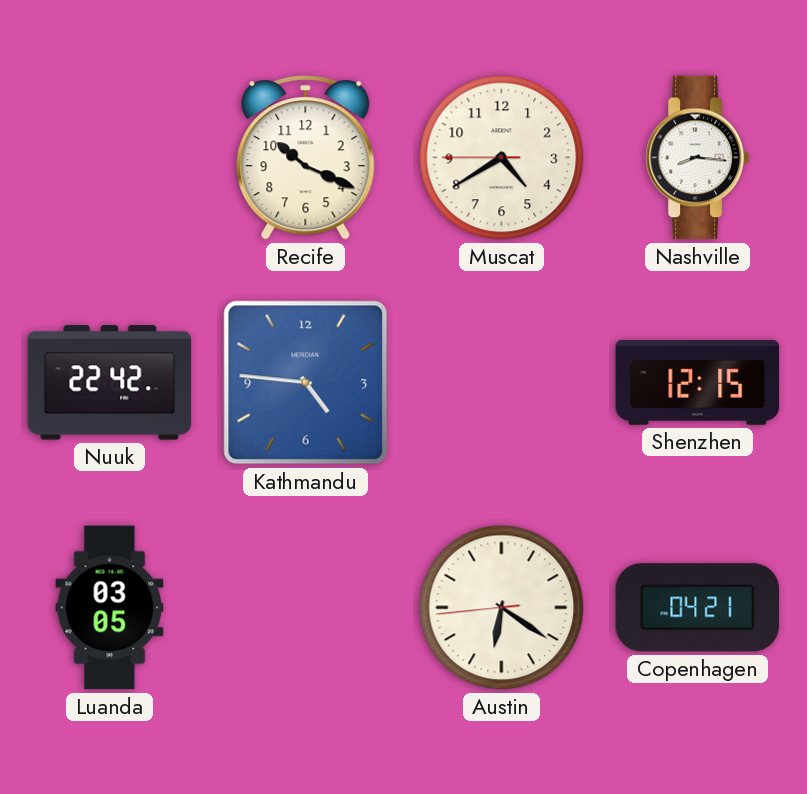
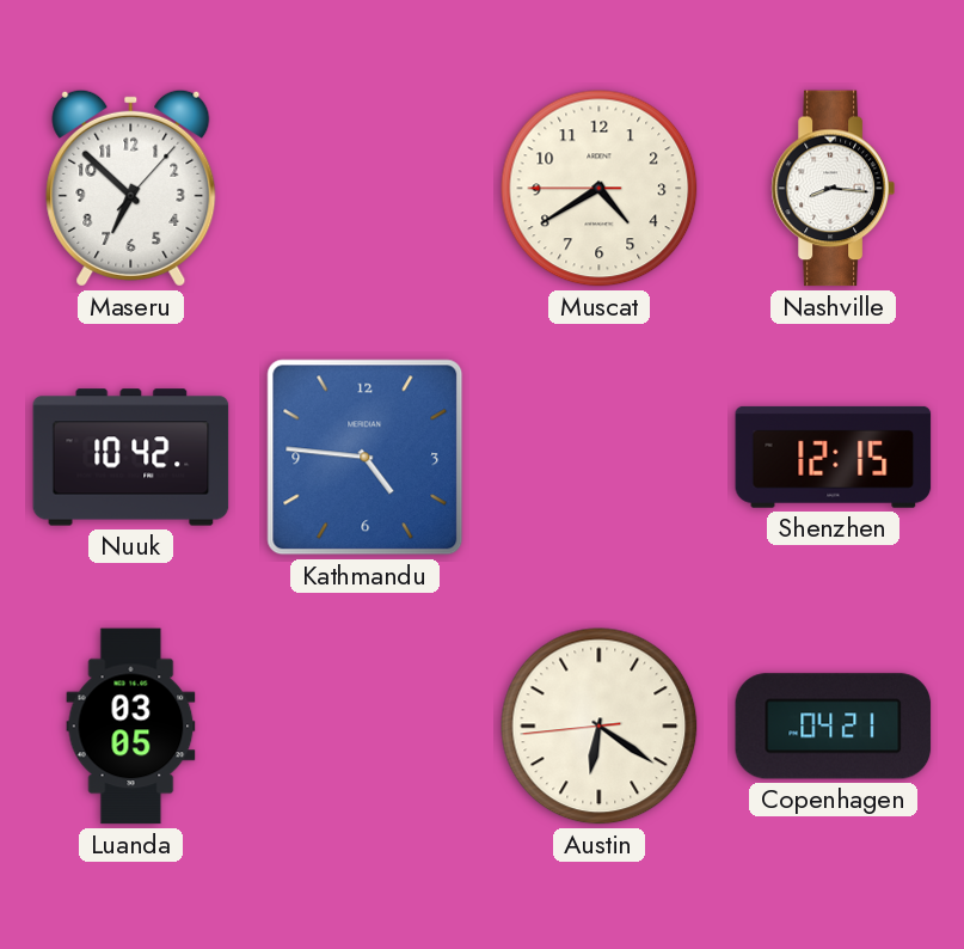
Maseru: none -> 6:52
Recife: 10:19 -> none
Nuuk: 22:42 -> 10:42
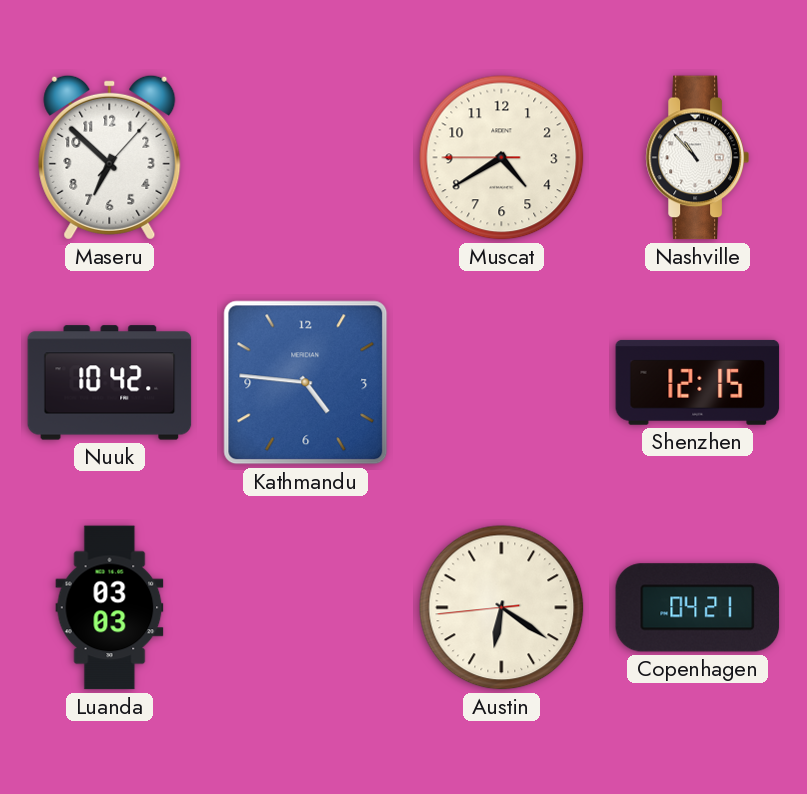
Nashville: 8:16 -> 10:53
Luanda: 03:05 -> 03:03
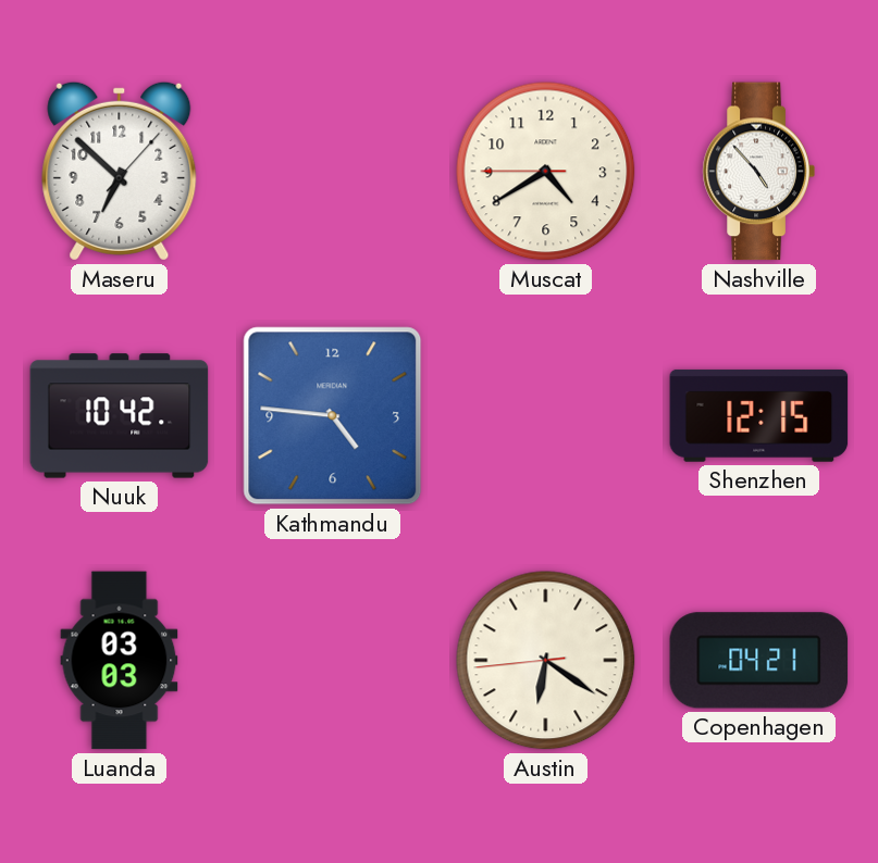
Nashville: 10:53 -> 4:53
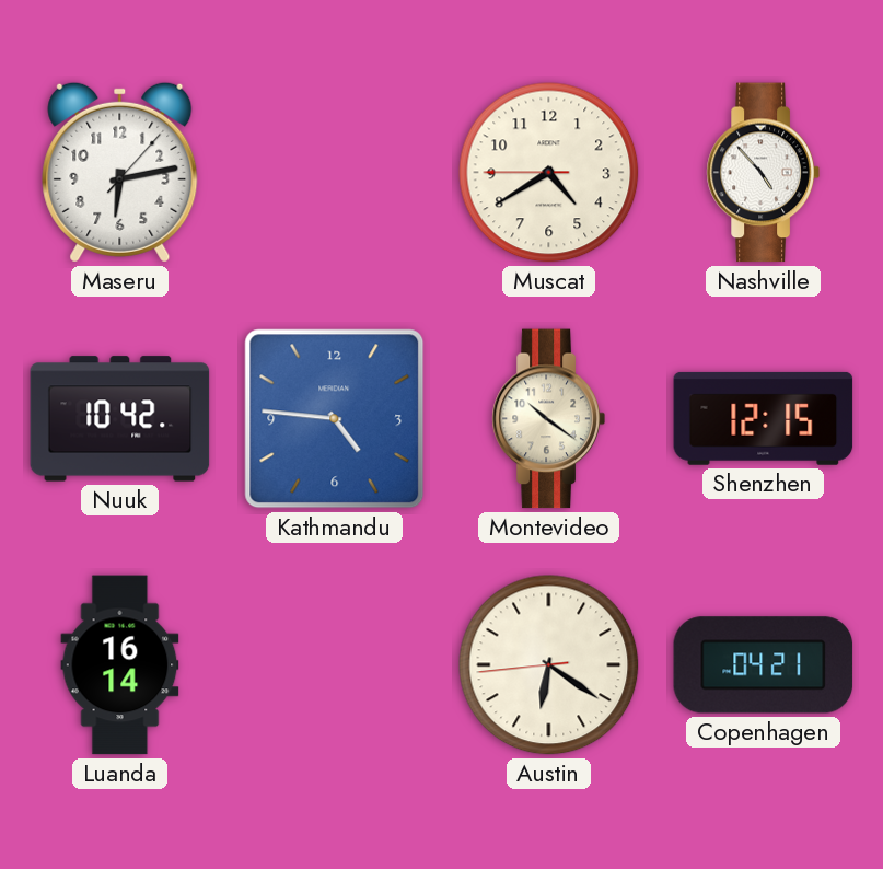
Maseru: 6:52 -> 6:13
Montevideo: none -> 10:21
Luanda: 03:03 -> 16:14
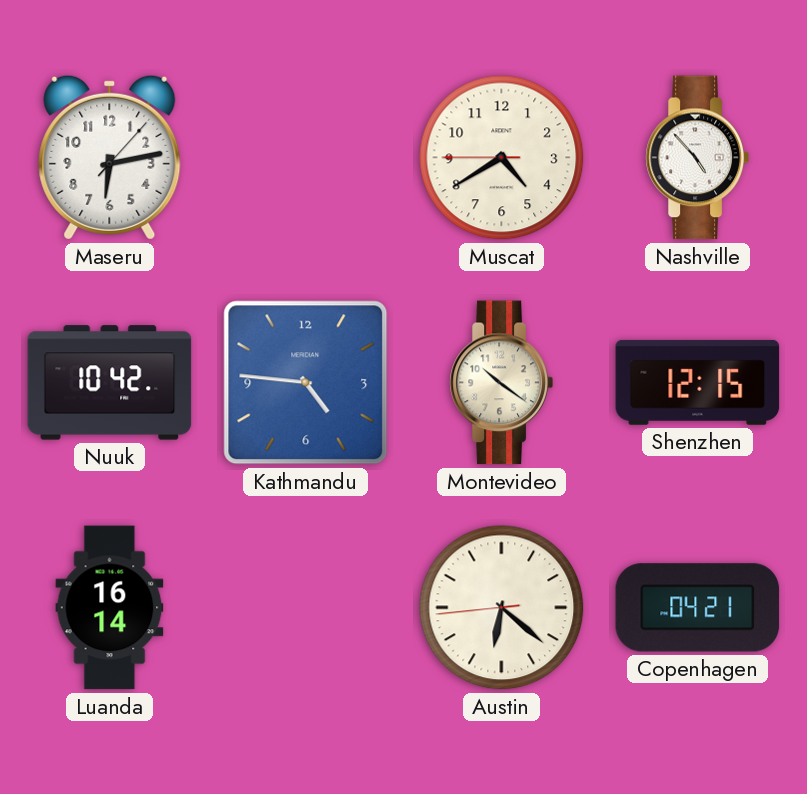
Austin: 6:20 -> 6:21
